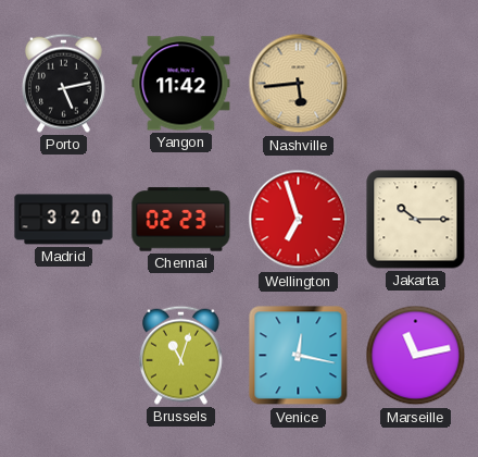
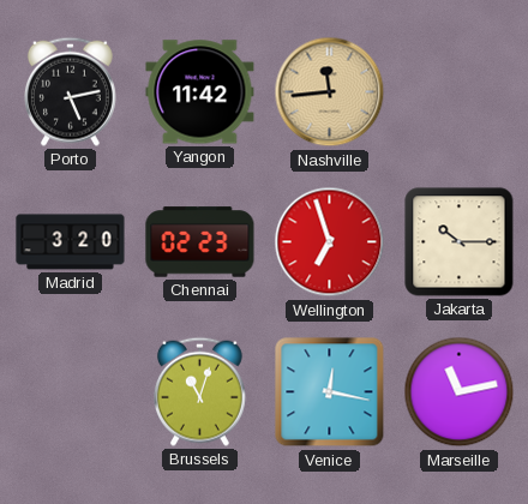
Nashville: 5:44 -> 11:44
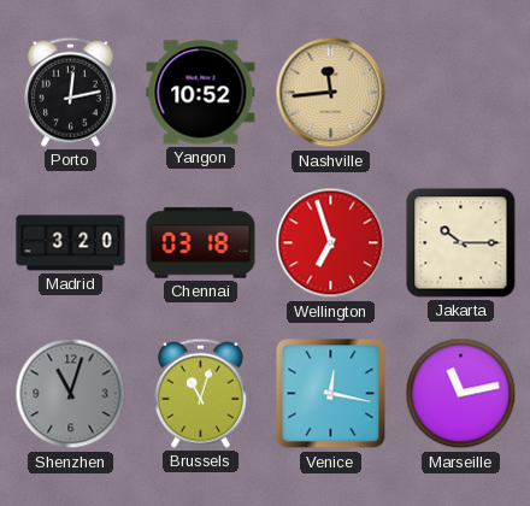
Porto: 5:13 -> 12:13
Yangon: 11:42 -> 10:52
Chennai: 02:23 -> 03:18
Shenzhen: none -> 11:03
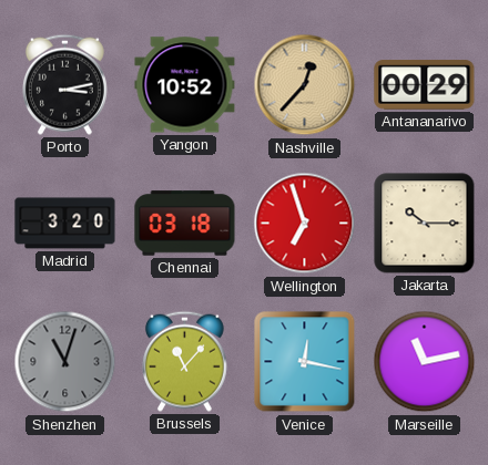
Porto: 12:13 -> 3:13
Nashville: 11:44 -> 12:37
Antananarivo: none -> 00:29
Brussels: 11:03 -> 11:07
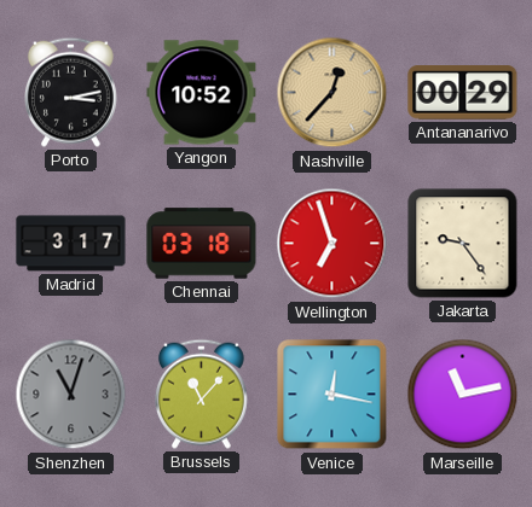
Madrid: 3:20 -> 3:17
Jakarta: 10:15 -> 9:24
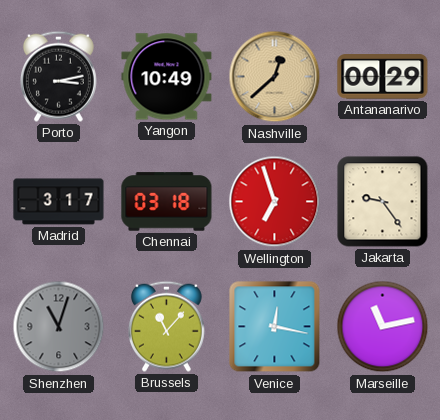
Yangon: 10:52 -> 10:49
Nashville: 12:37 -> 12:38
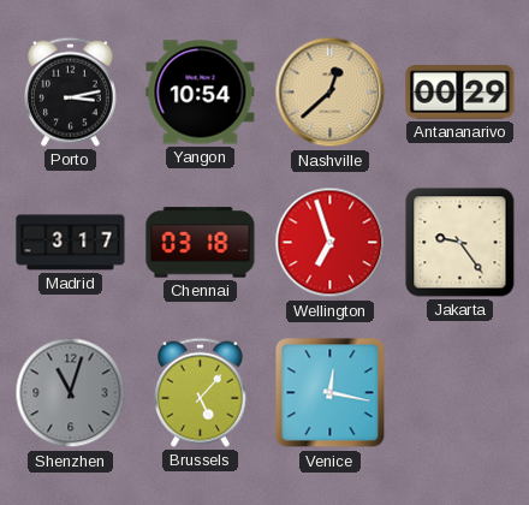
Yangon: 10:49 -> 10:54
Brussels: 11:07 -> 5:07
Marseille: 11:13 -> none
